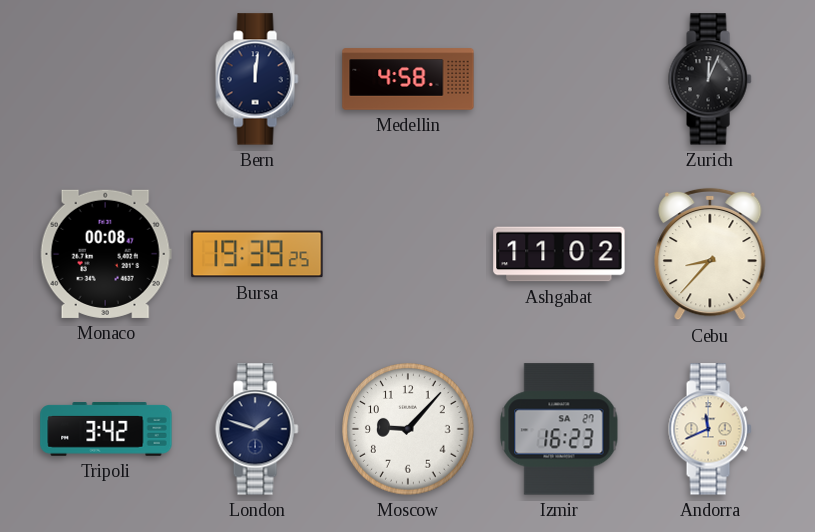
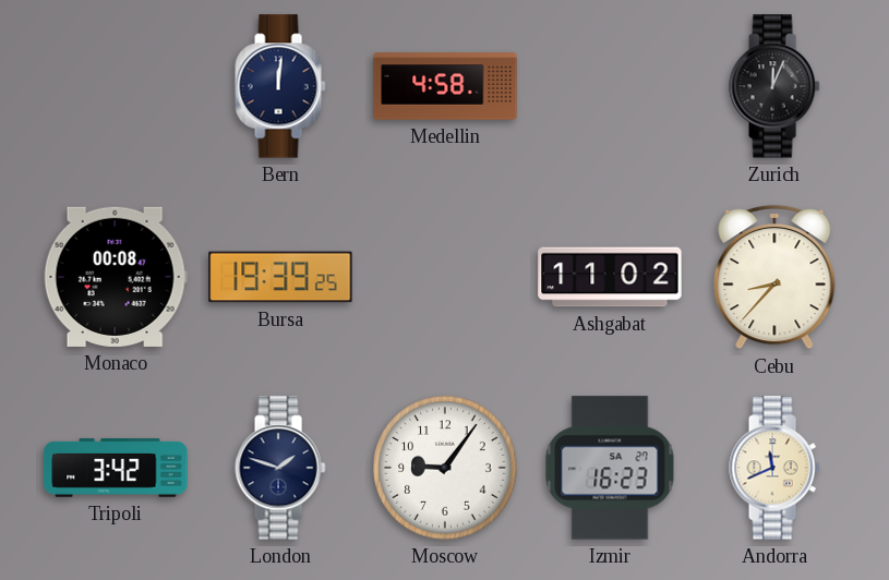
Moscow: 9:07 -> 9:06
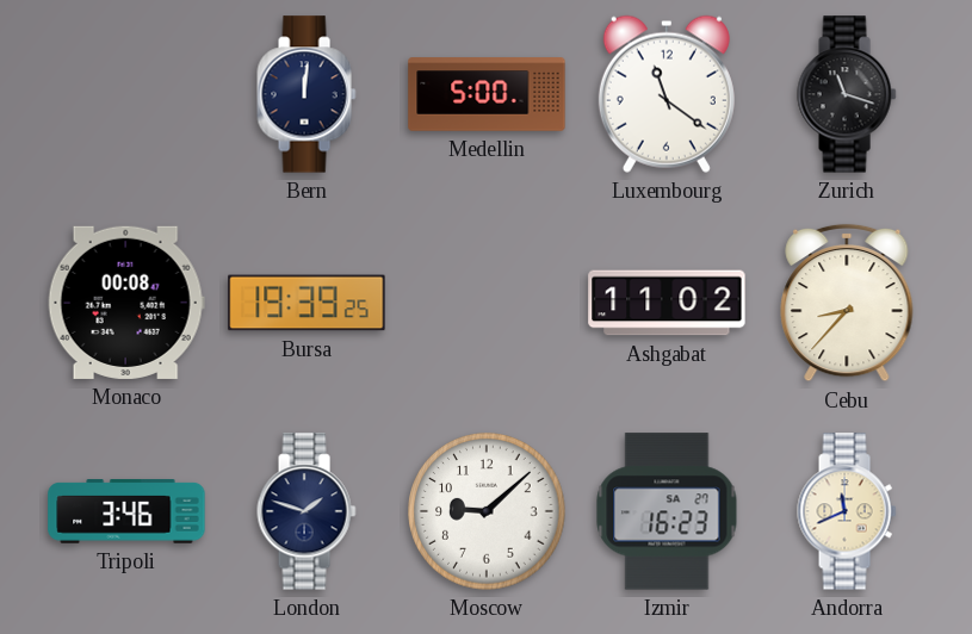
Medellin: 4:58 -> 5:00
Luxembourg: none -> 11:21
Zurich: 12:04 -> 11:18
Tripoli: 3:42 -> 3:46
Moscow: 9:06 -> 9:08
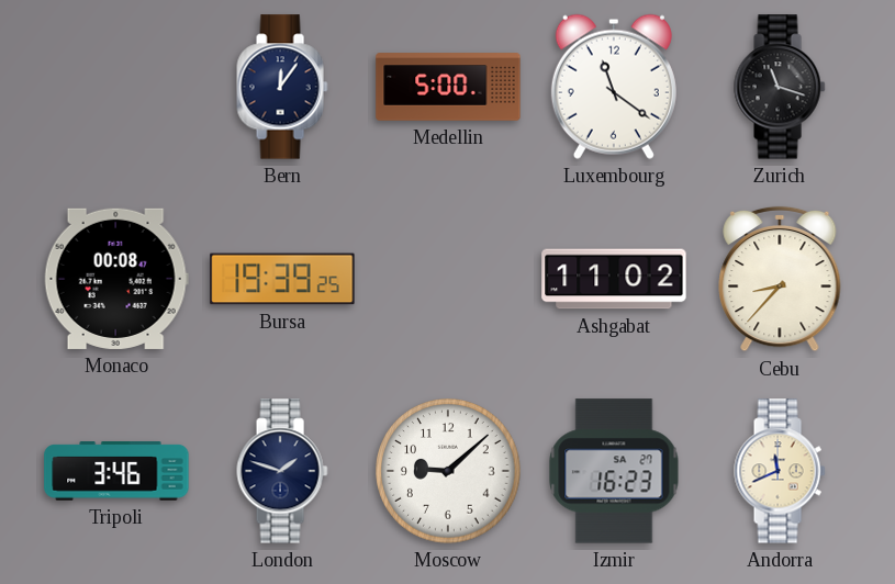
Bern: 12:01 -> 12:06
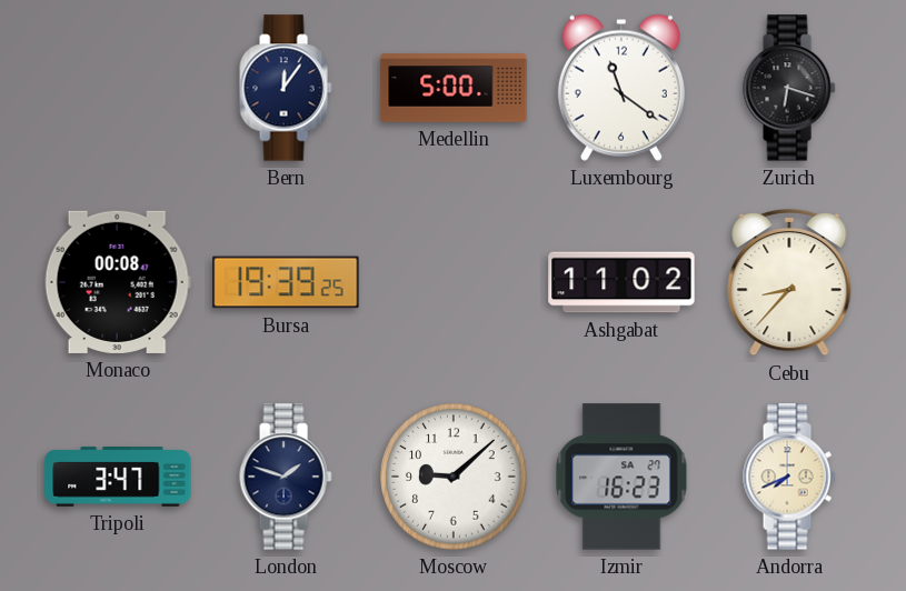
Zurich: 11:18 -> 6:18
Tripoli: 3:46 -> 3:47
Andorra: 11:41 -> 7:41
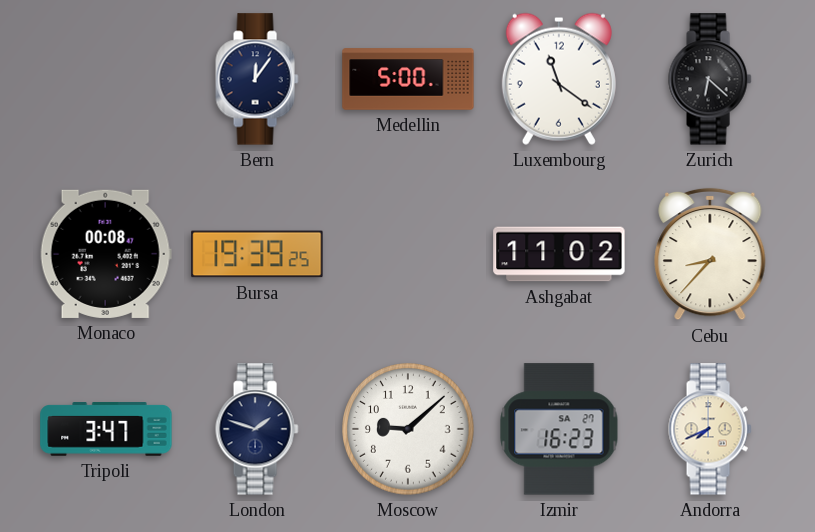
Zurich: 6:18 -> 6:22
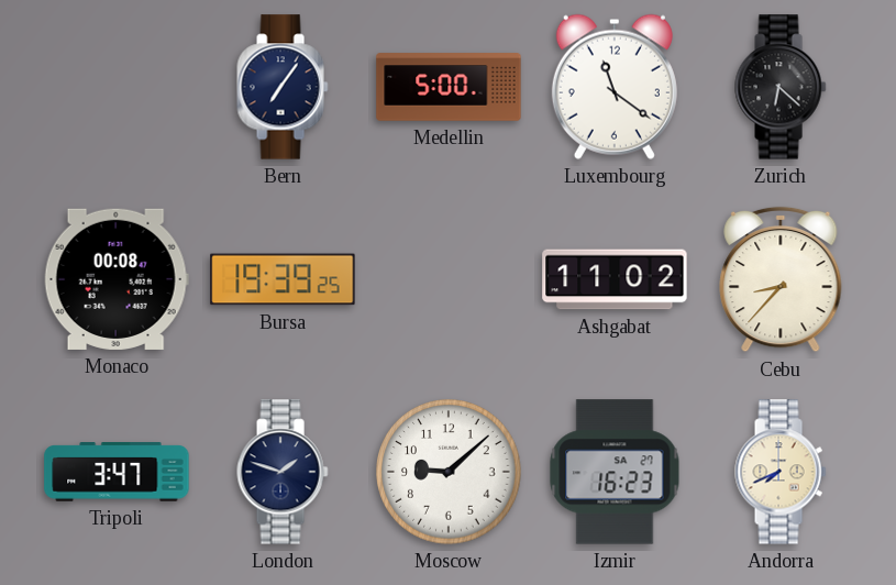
Bern: 12:06 -> 7:06
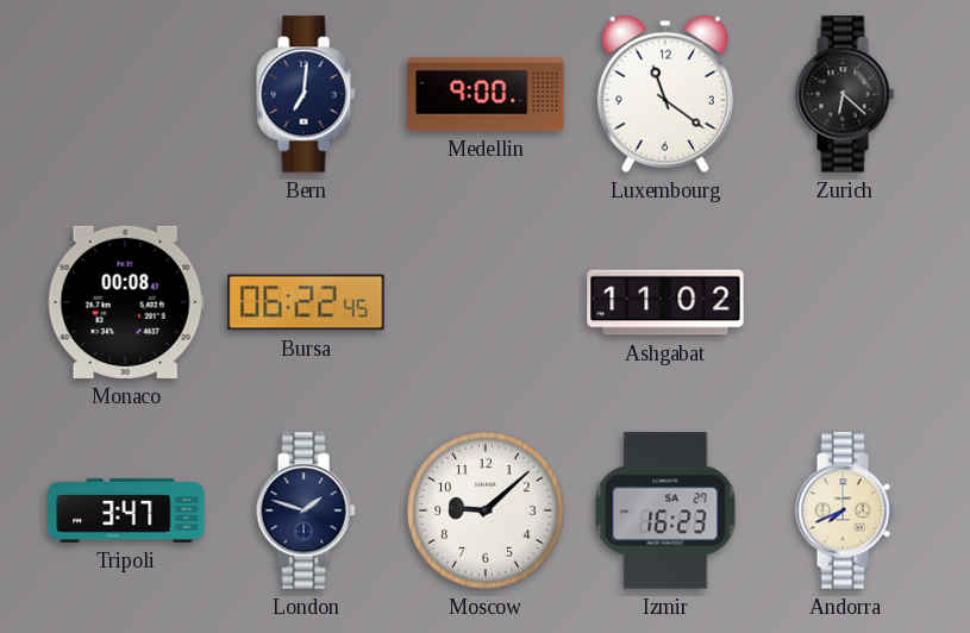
Bern: 7:06 -> 7:01
Medellin: 5:00 -> 9:00
Bursa: 19:39 -> 06:22
Cebu: 8:37 -> none
